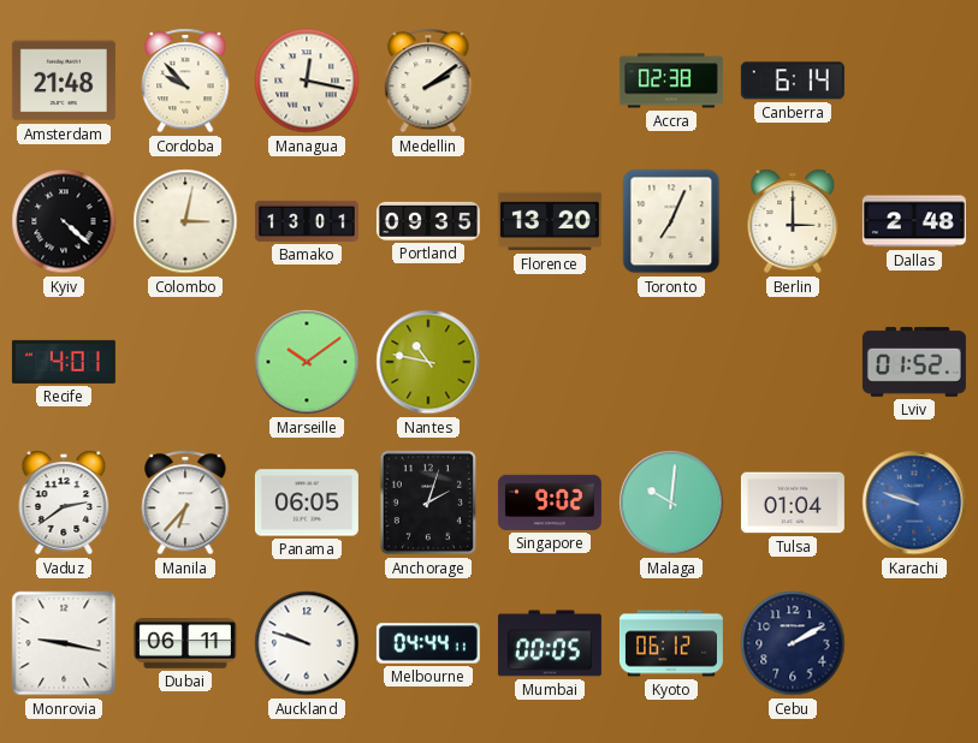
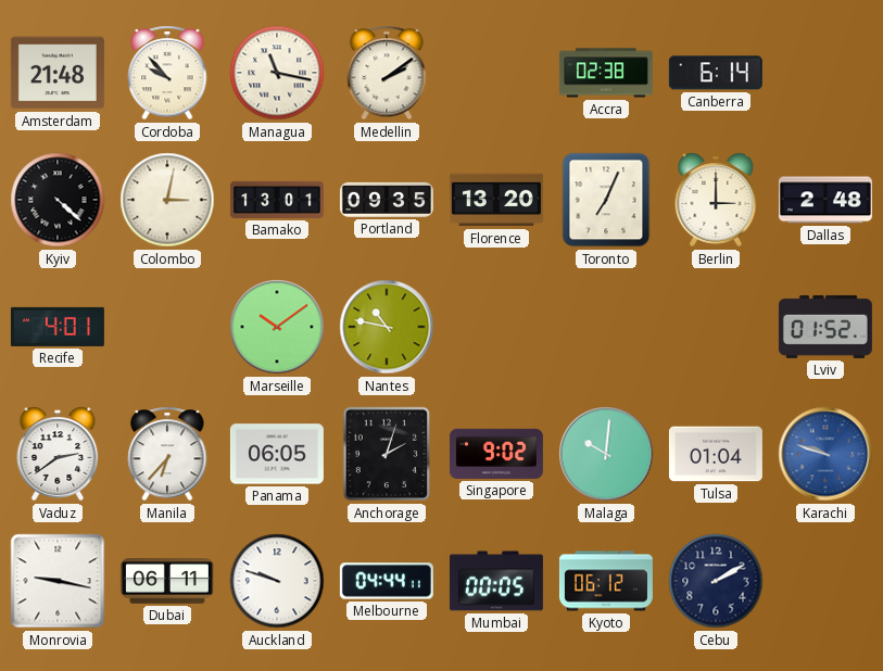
Managua: 12:17 -> 11:17
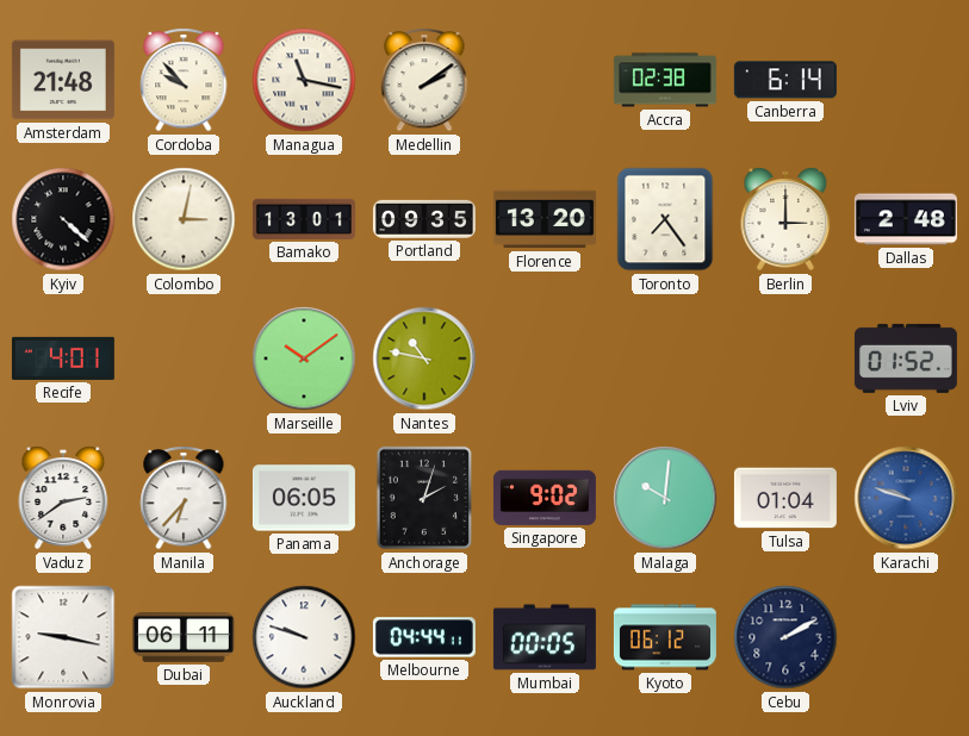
Toronto: 7:04 -> 7:24
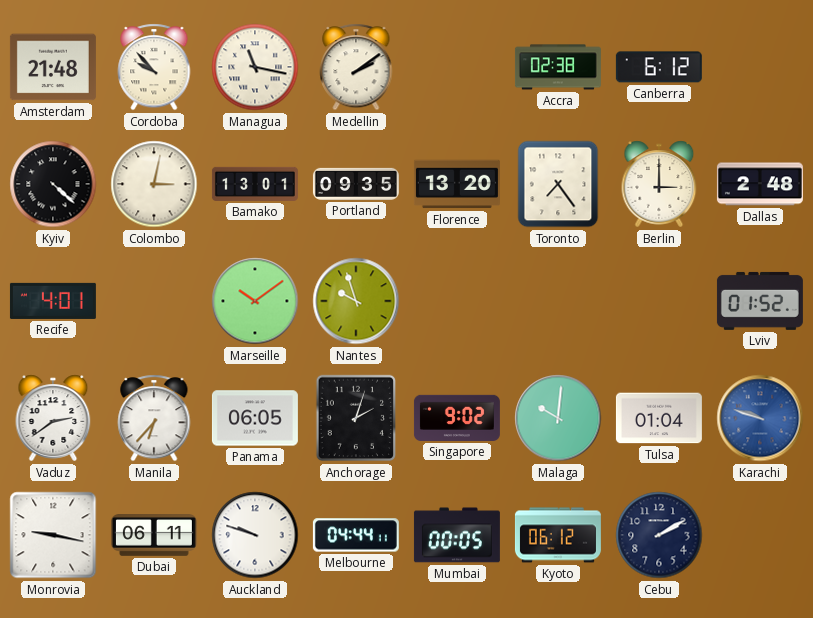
Canberra: 6:14 -> 6:12
Nantes: 10:47 -> 9:57
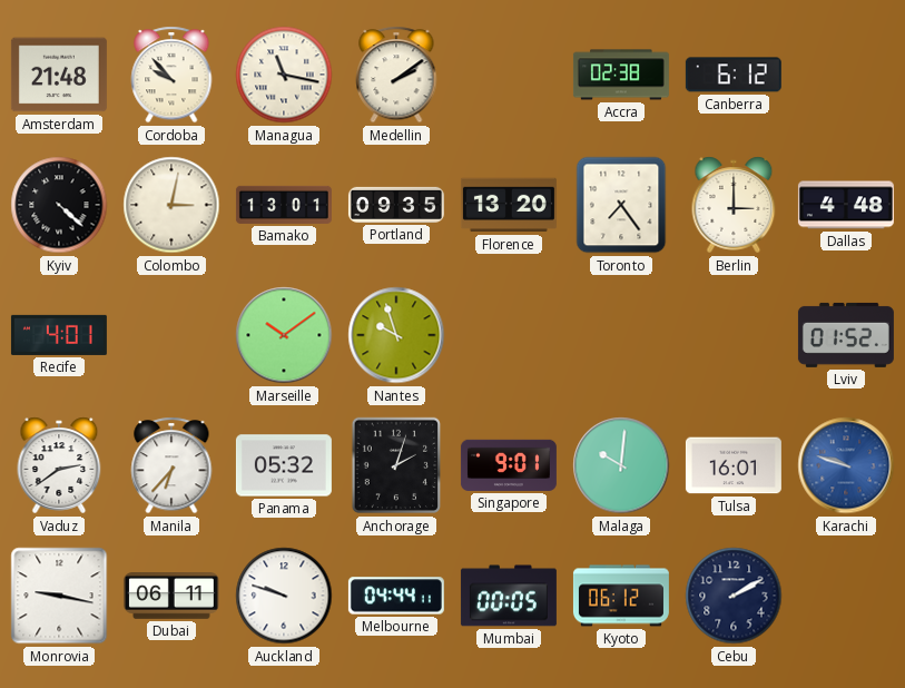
Dallas: 2:48 -> 4:48
Panama: 06:05 -> 05:32
Singapore: 9:02 -> 9:01
Tulsa: 01:04 -> 16:01
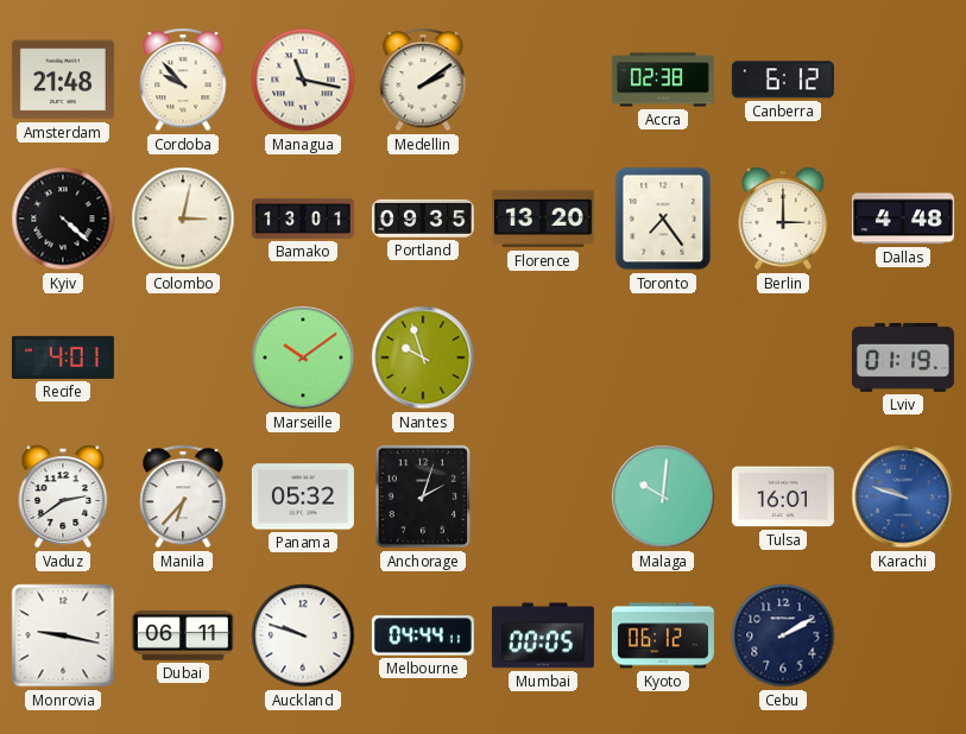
Lviv: 01:52 -> 01:19
Singapore: 9:01 -> none
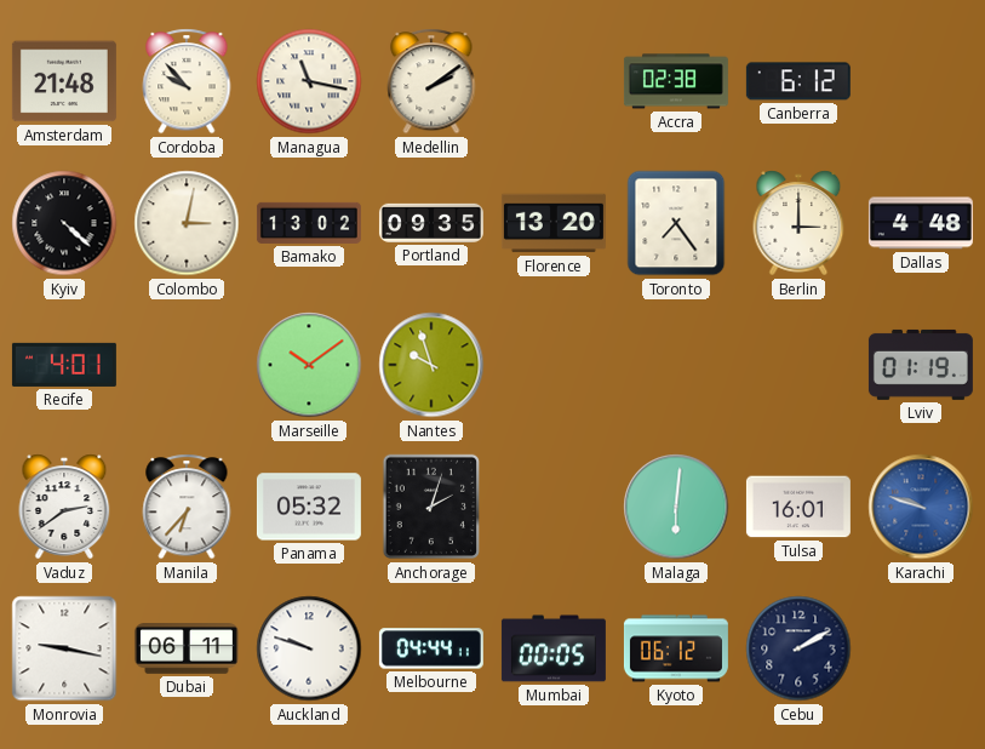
Bamako: 13:01 -> 13:02
Malaga: 10:01 -> 6:01
